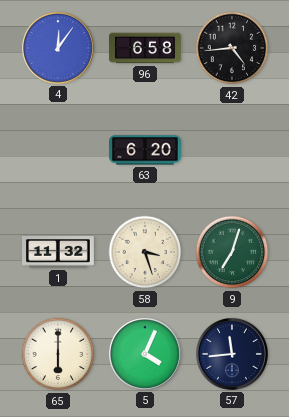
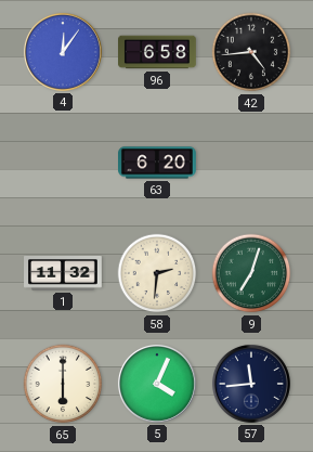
58: 3:27 -> 2:31
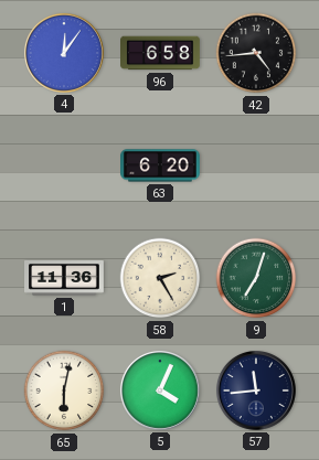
1: 11:32 -> 11:36
58: 2:31 -> 2:25
65: 6:00 -> 6:02
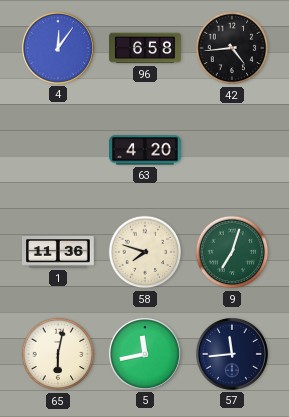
63: 6:20 -> 4:20
58: 2:25 -> 7:48
5: 4:04 -> 11:43
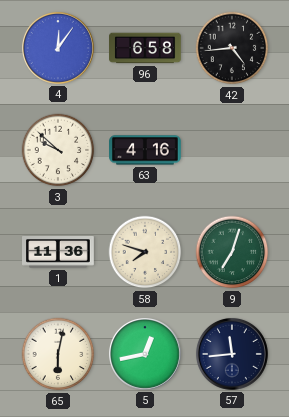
3: none -> 9:52
63: 4:20 -> 4:16
5: 11:43 -> 12:43
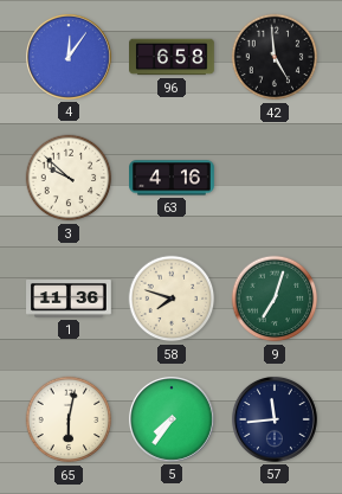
42: 4:44 -> 4:59
5: 12:43 -> 7:36
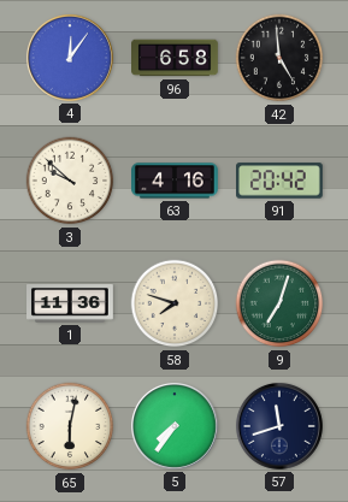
91: none -> 20:42
57: 11:44 -> 11:42
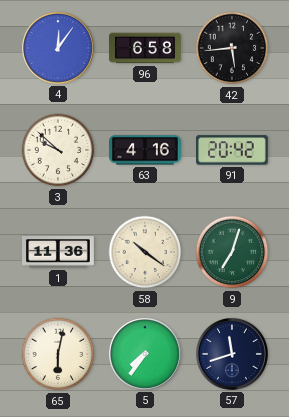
42: 4:59 -> 5:44
58: 7:48 -> 10:21
